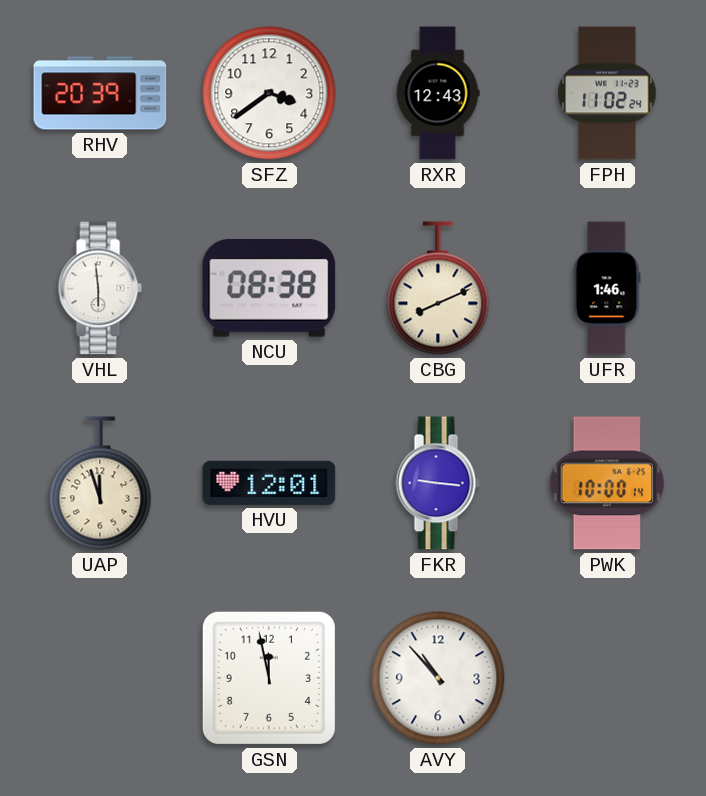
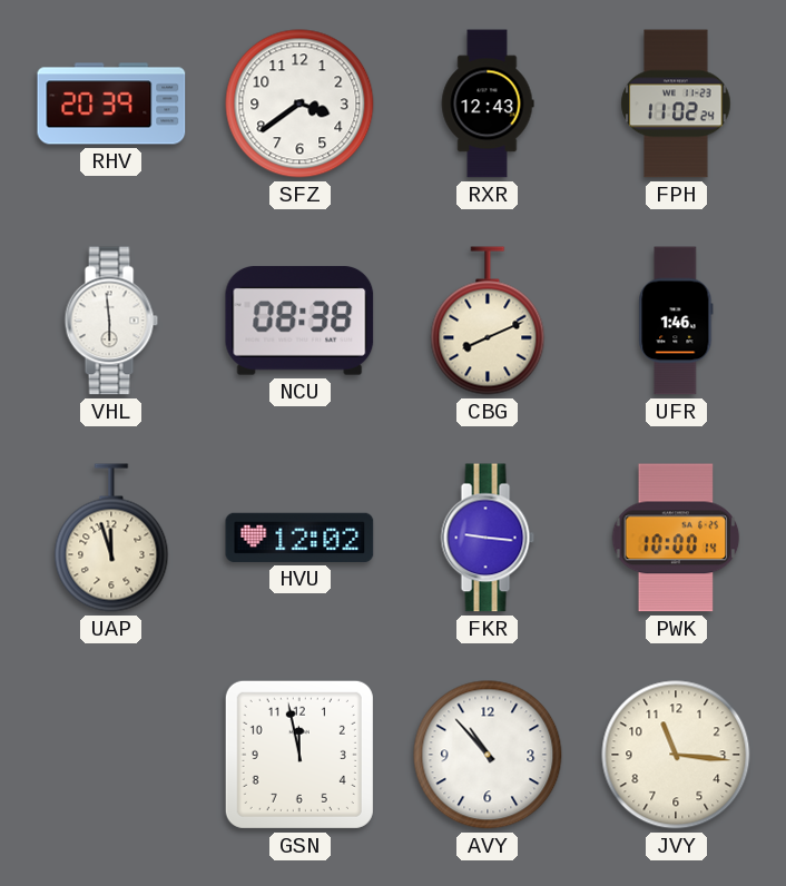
HVU: 12:01 -> 12:02
JVY: none -> 11:16
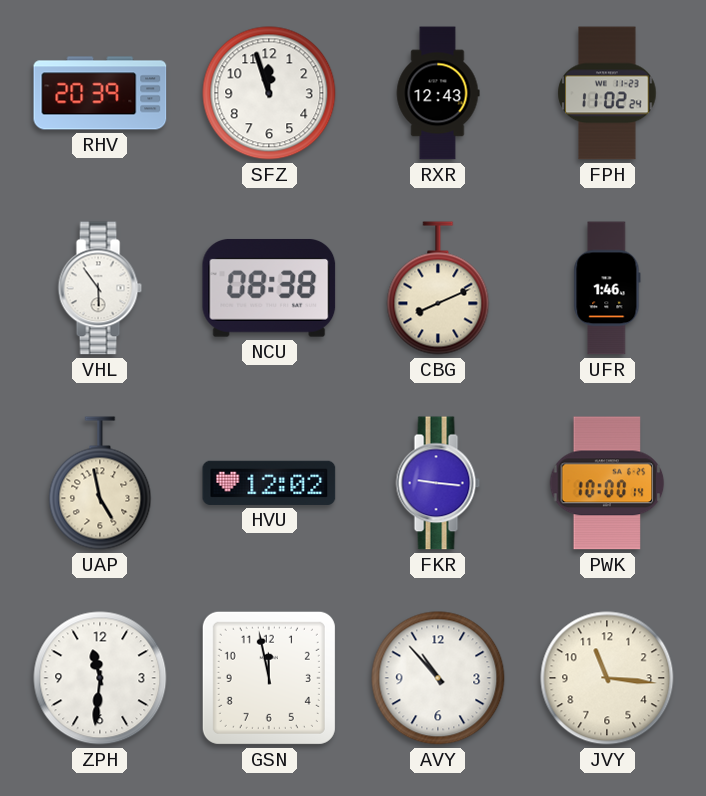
SFZ: 3:39 -> 11:57
VHL: 5:59 -> 5:54
UAP: 11:57 -> 4:58
ZPH: none -> 11:31
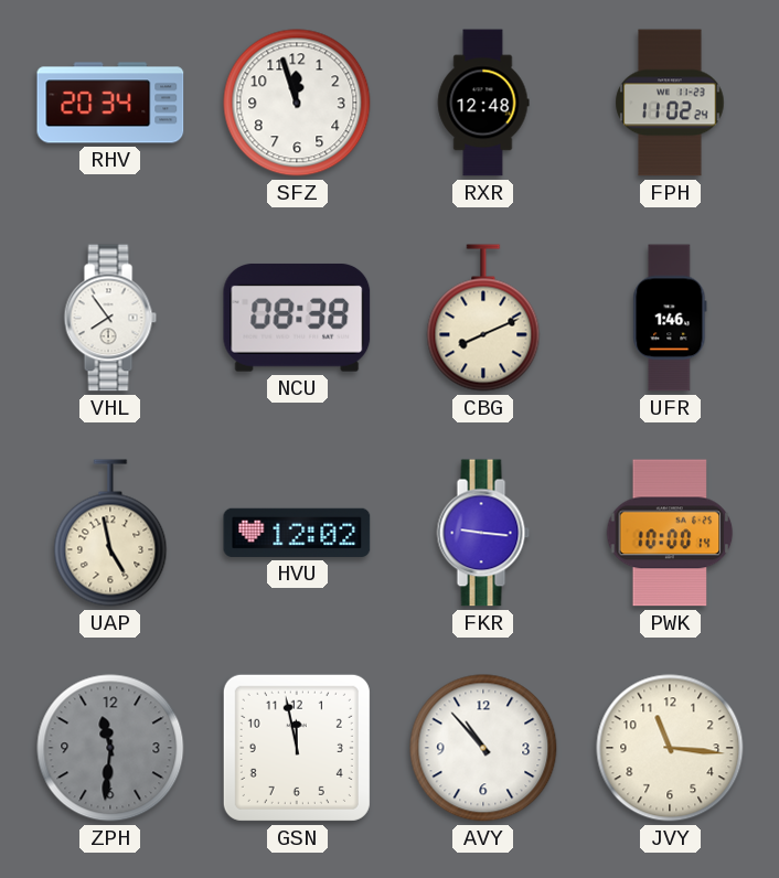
RHV: 20:39 -> 20:34
RXR: 12:43 -> 12:48
VHL: 5:54 -> 7:54
ZPH dial: white -> grey
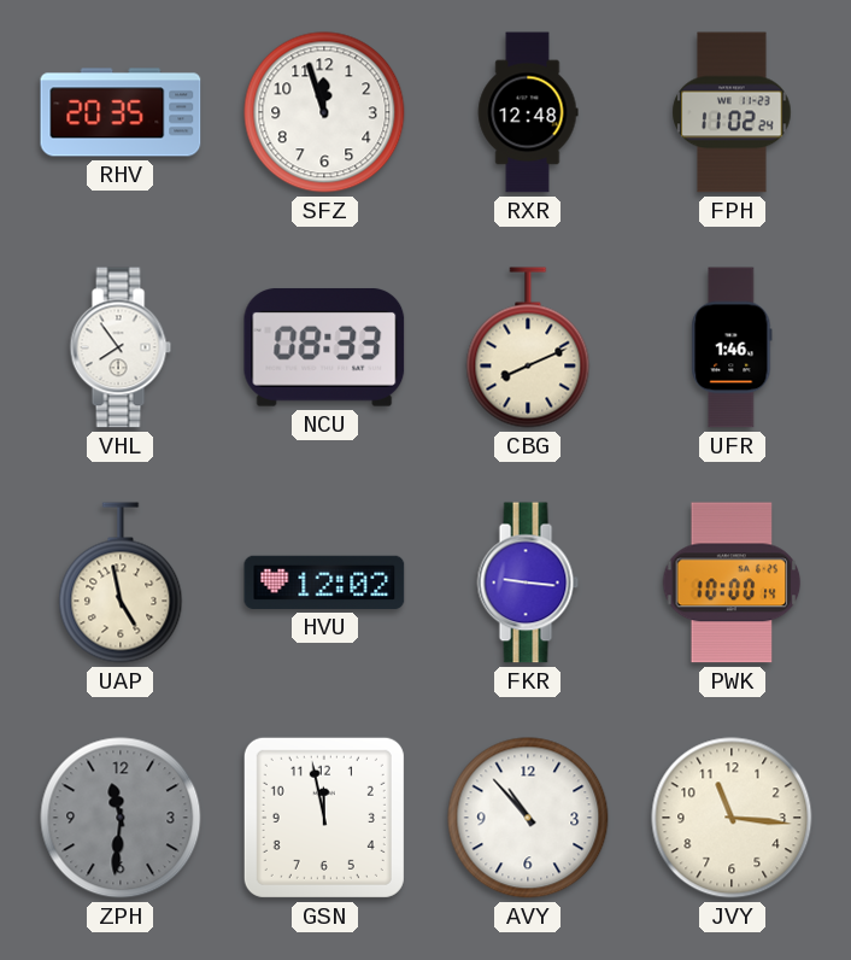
RHV: 20:34 -> 20:35
NCU: 08:38 -> 08:33
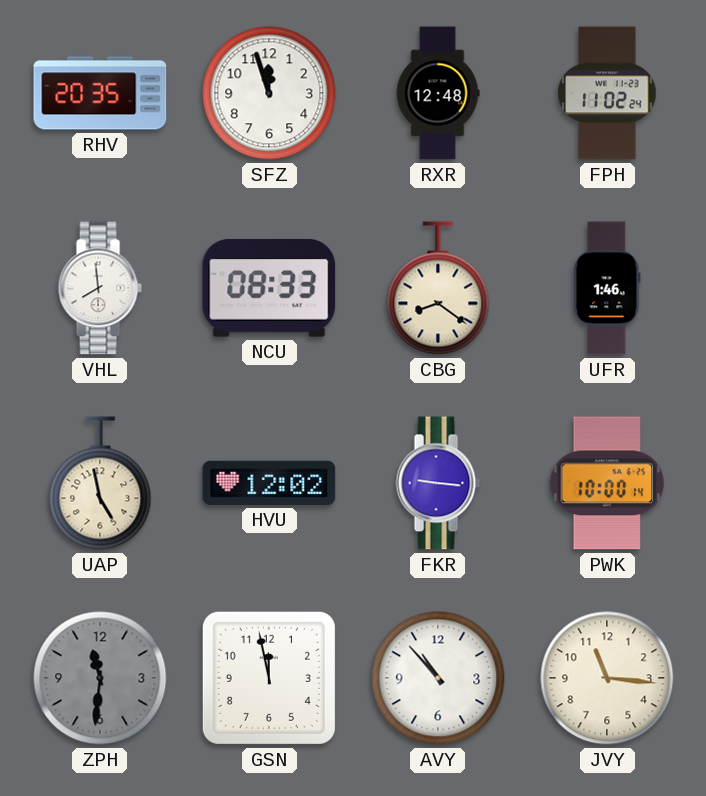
VHL: 7:54 -> 7:59
CBG: 8:11 -> 8:21
